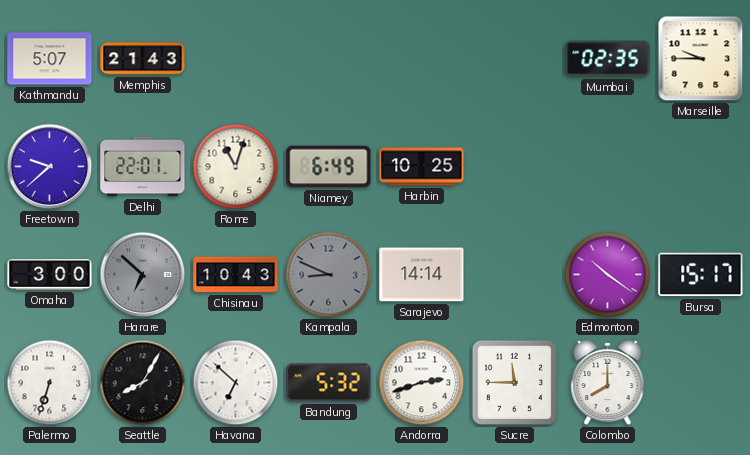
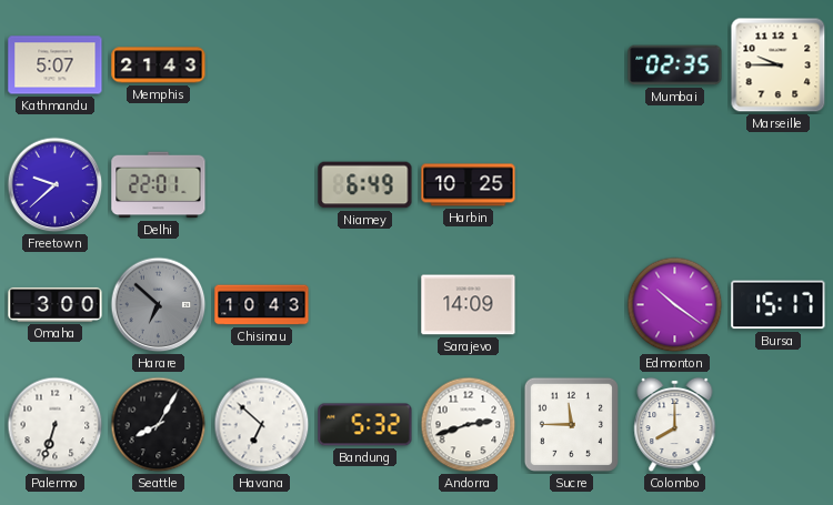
Rome: 11:03 -> none
Kampala: 8:49 -> none
Sarajevo: 14:14 -> 14:09
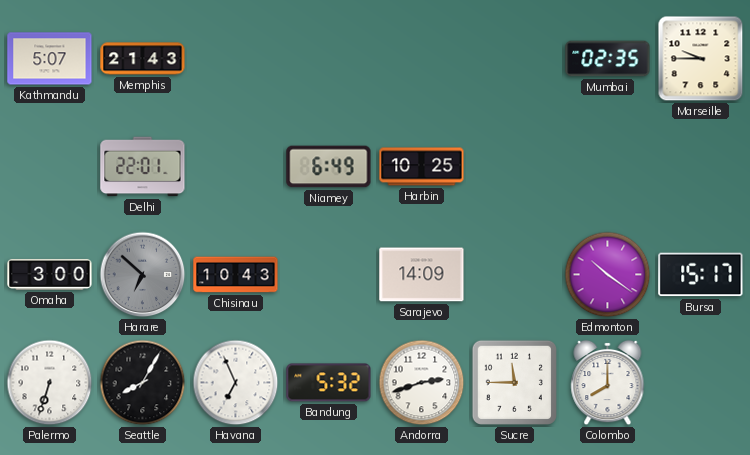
Freetown: 9:38 -> none
Havana: 6:52 -> 6:56
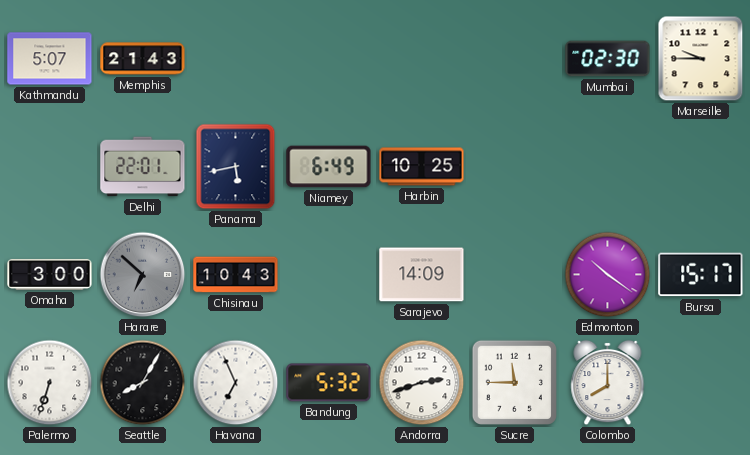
Mumbai: 02:35 -> 02:30
Panama: none -> 5:43
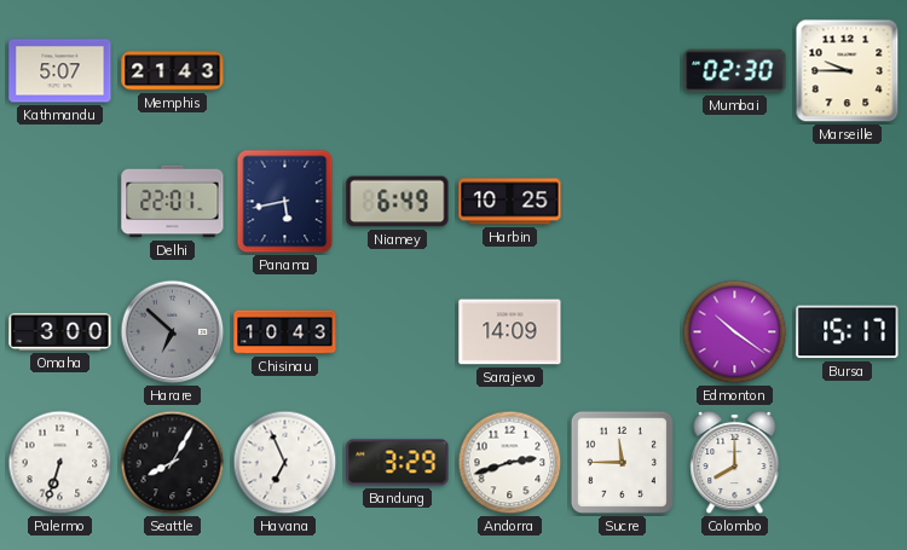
Bandung: 5:32 -> 3:29
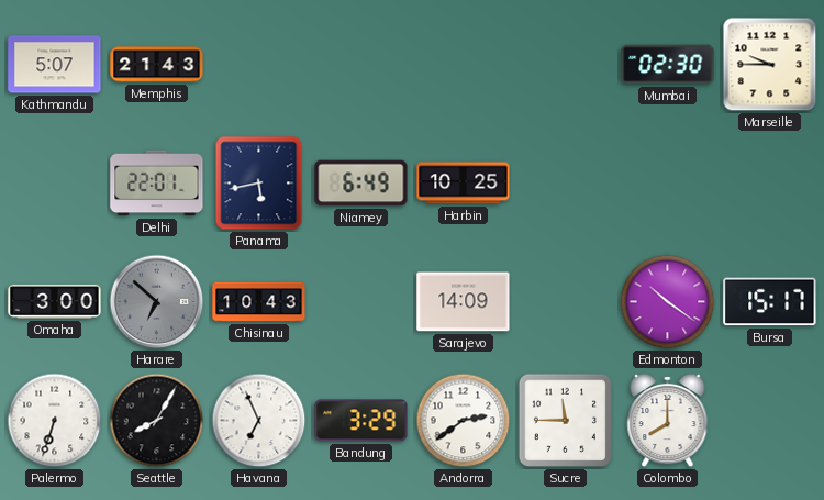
Andorra: 2:42 -> 2:39
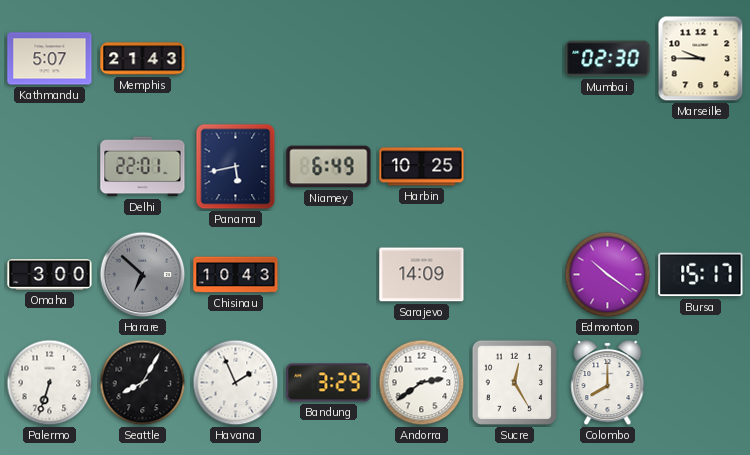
Havana: 6:56 -> 1:56
Sucre: 11:45 -> 12:25
